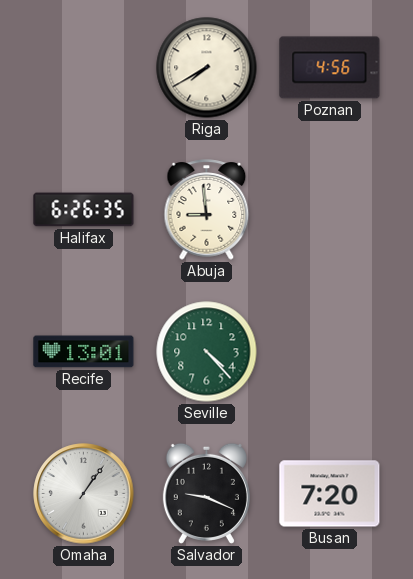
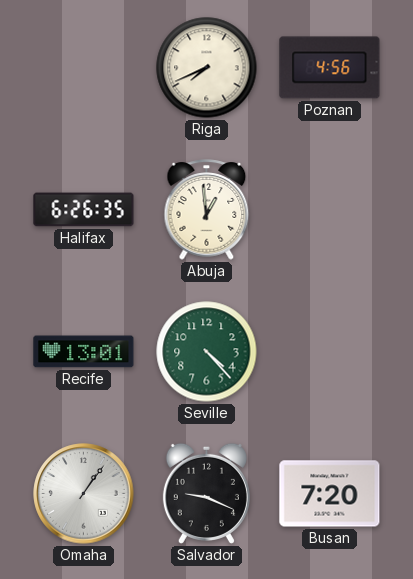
Riga: 7:40 -> 7:41
Abuja: 8:59 -> 12:59
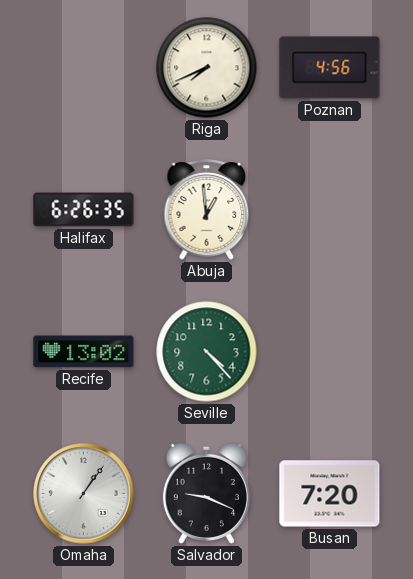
Recife: 13:01 -> 13:02
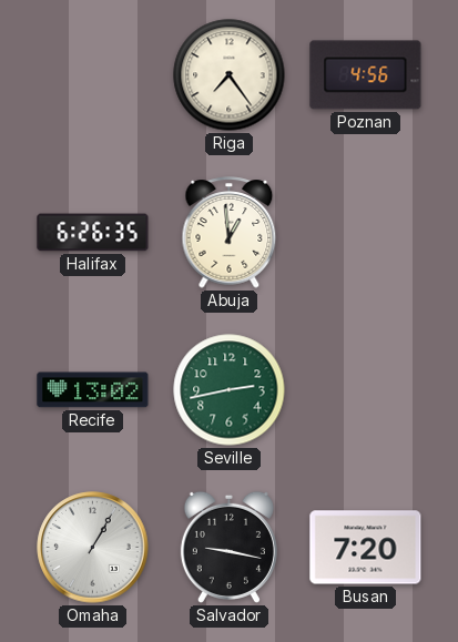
Riga: 7:41 -> 7:24
Seville: 4:23 -> 2:43
Omaha: 1:06 -> 1:05
Salvador: 9:19 -> 9:17
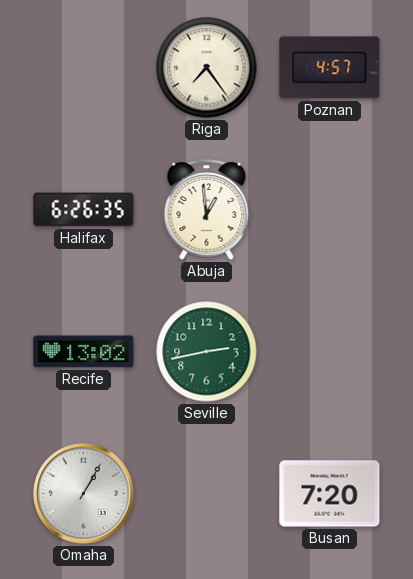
Poznan: 4:56 -> 4:57
Salvador: 9:17 -> none
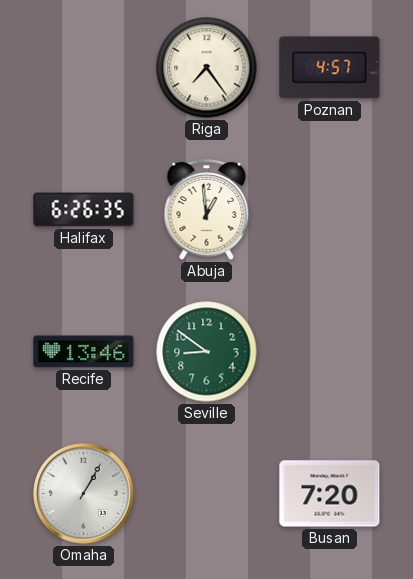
Recife: 13:02 -> 13:46
Seville: 2:43 -> 8:51
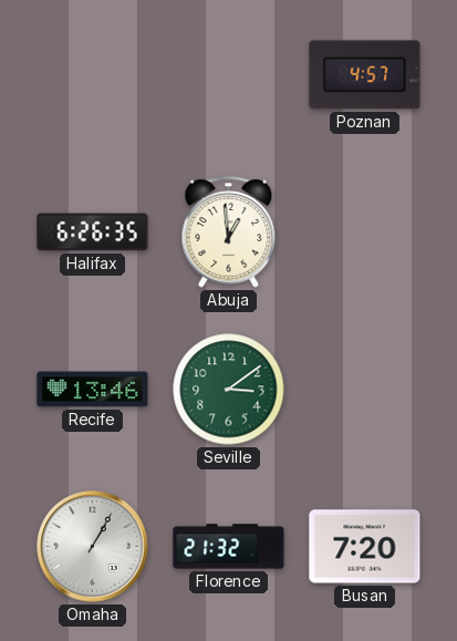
Riga: 7:24 -> none
Seville: 8:51 -> 3:09
Florence: none -> 21:32
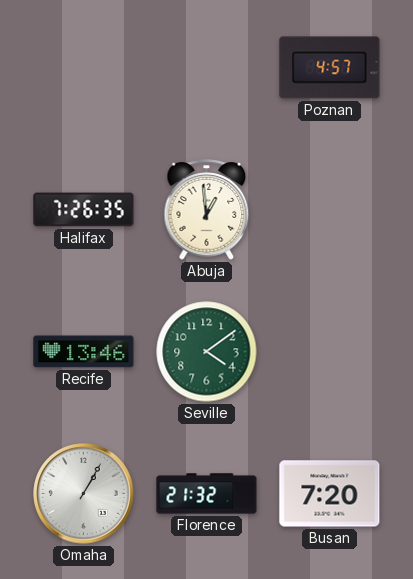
Halifax: 6:26 -> 7:26
Seville: 3:09 -> 4:09
